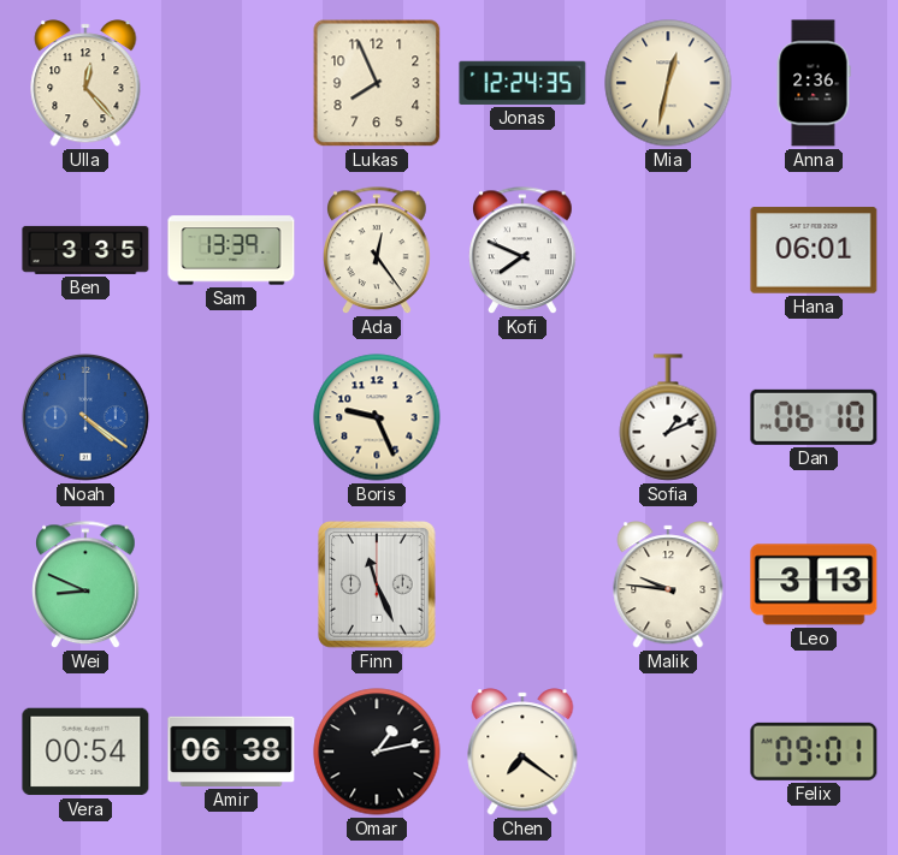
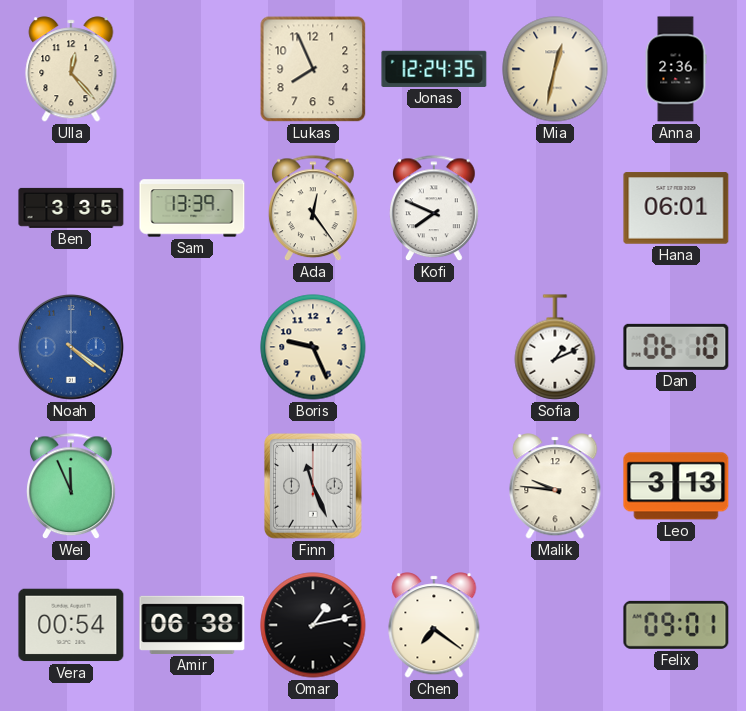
Wei: 8:49 -> 11:56
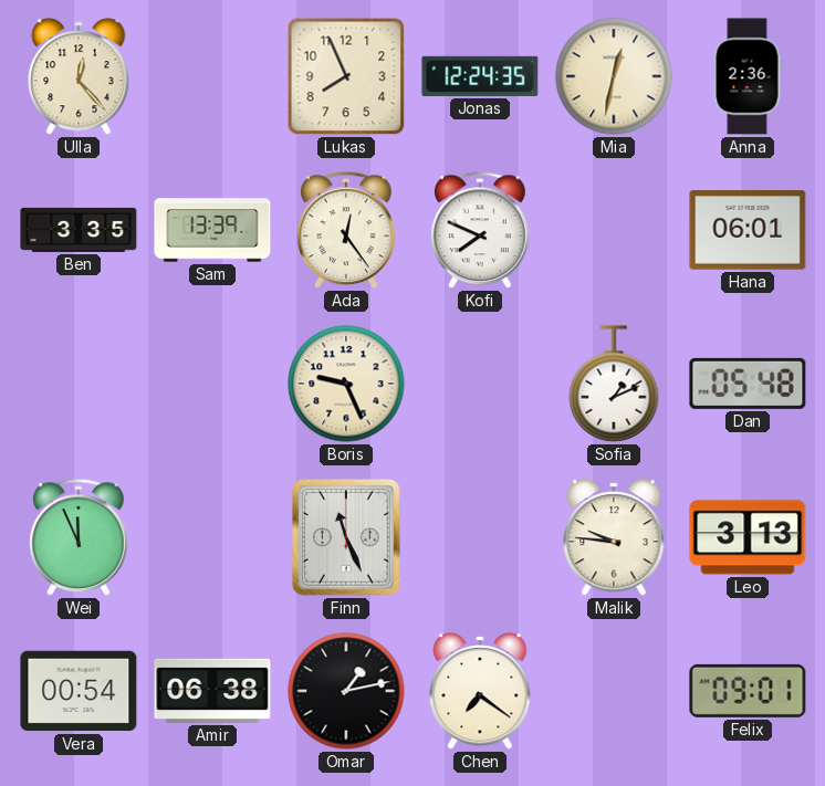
Noah: 4:21 -> none
Dan: 06:10 -> 05:48
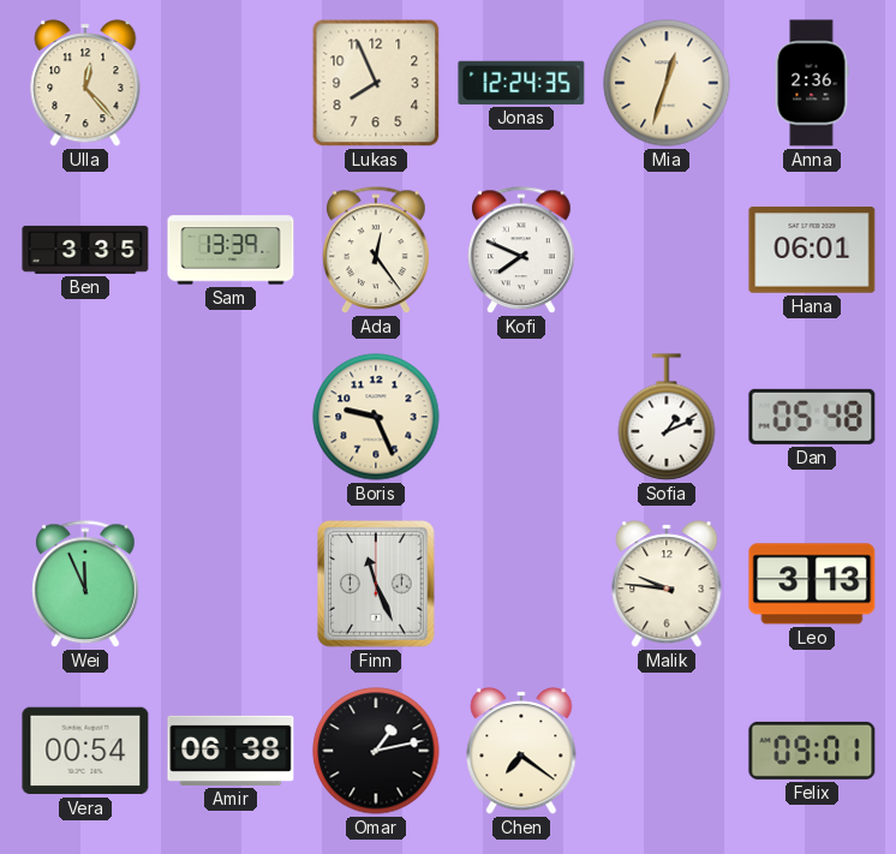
Mia: 12:32 -> 12:33
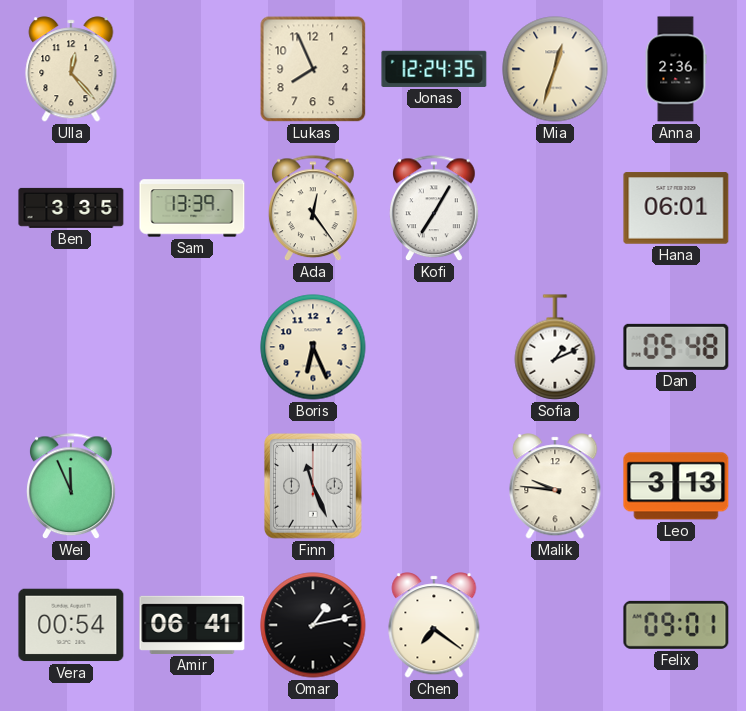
Kofi: 7:49 -> 7:05
Boris: 9:26 -> 6:26
Amir: 06:38 -> 06:41
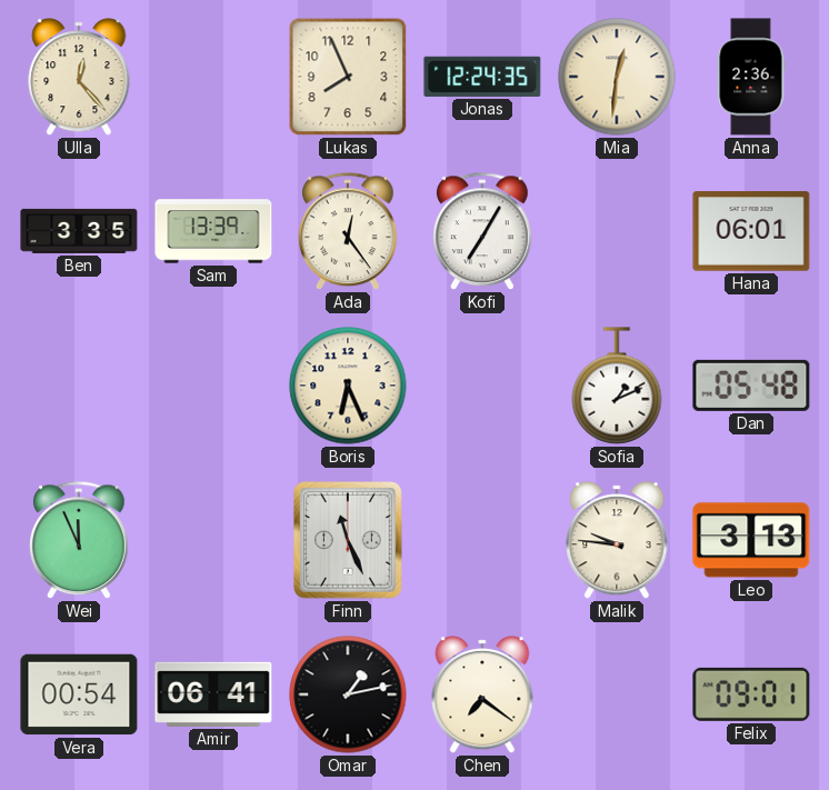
Mia: 12:33 -> 12:31
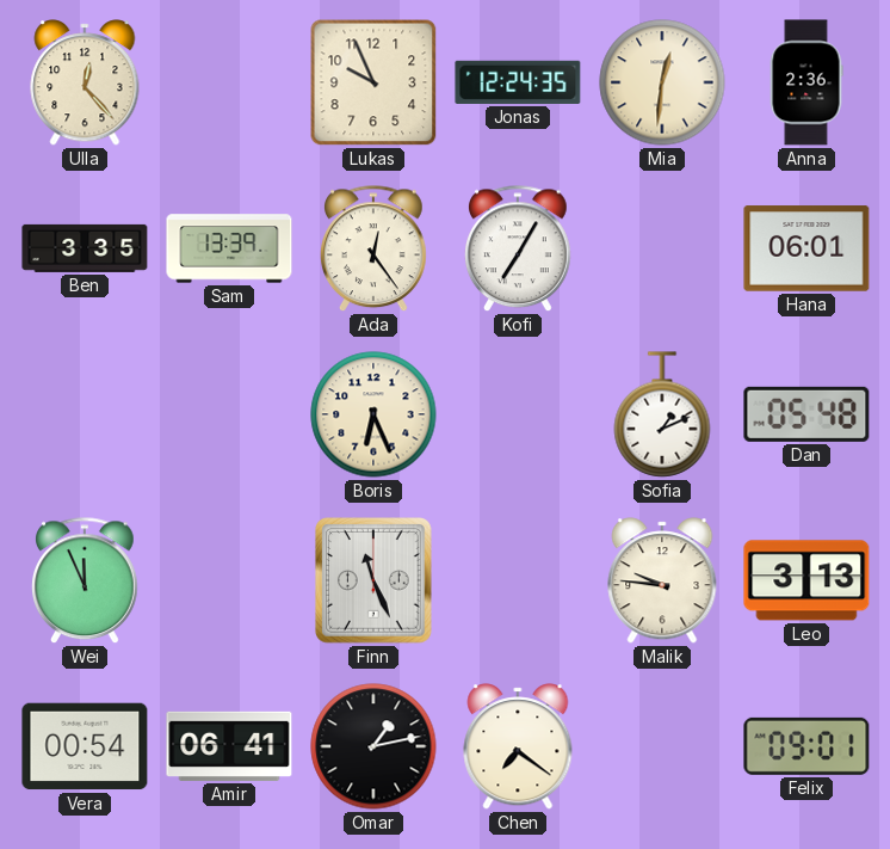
Lukas: 7:56 -> 9:56
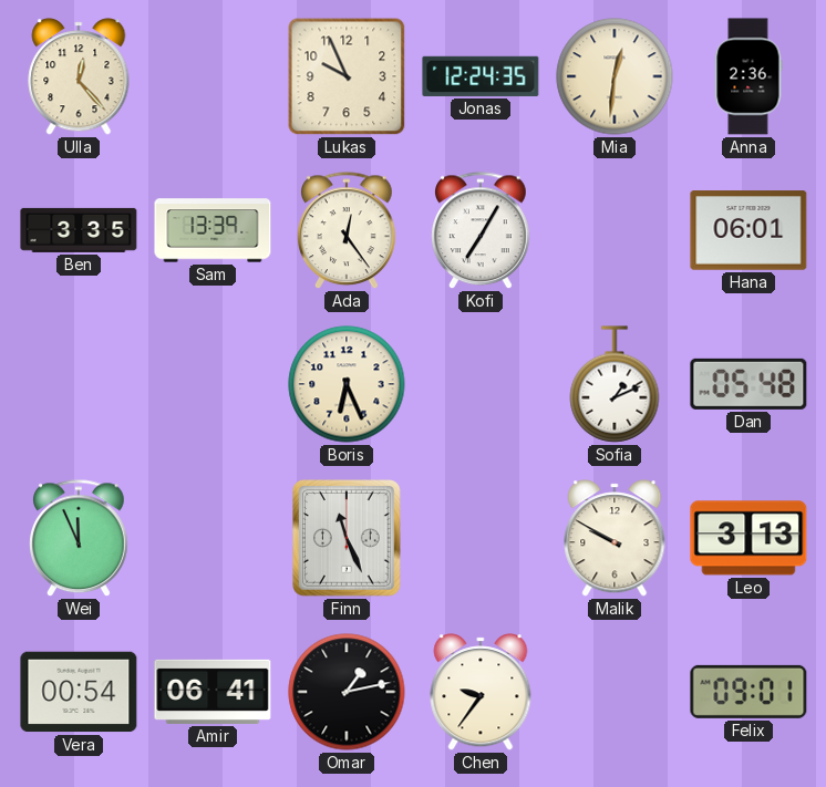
Malik: 9:46 -> 9:50
Chen: 7:21 -> 9:36
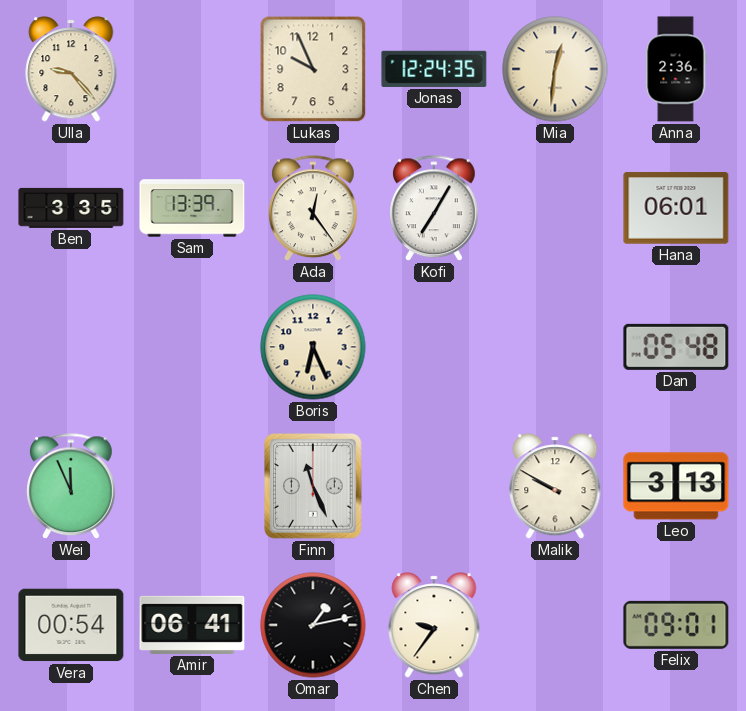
Ulla: 12:23 -> 9:23
Sofia: 1:11 -> none
